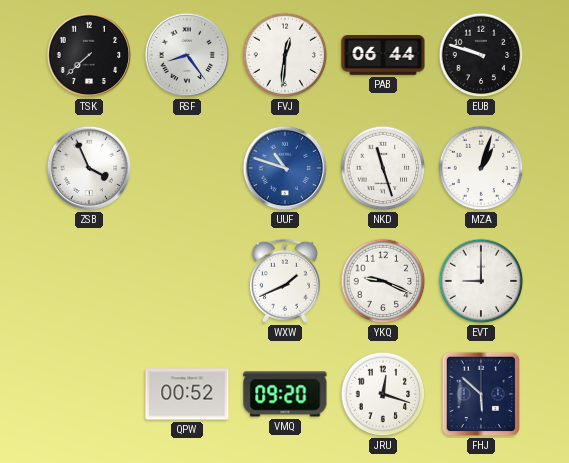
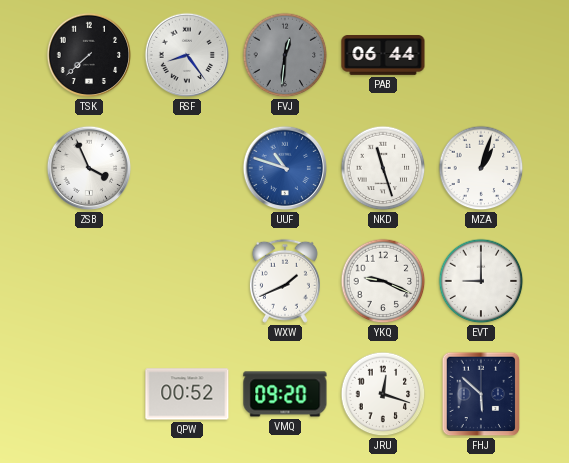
FVJ dial: white -> grey
EUB: 9:48 -> none
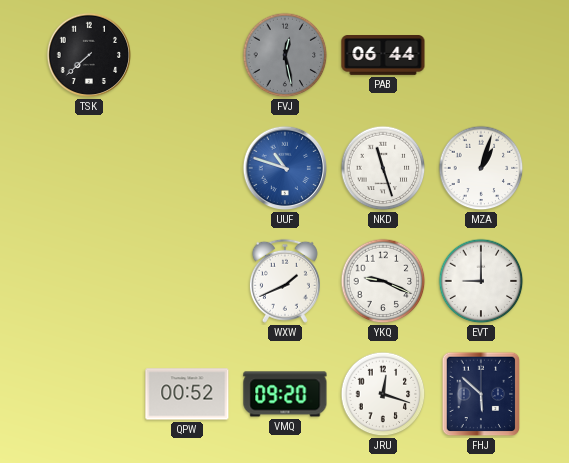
RSF: 8:24 -> none
FVJ: 12:31 -> 12:28
ZSB: 3:56 -> none
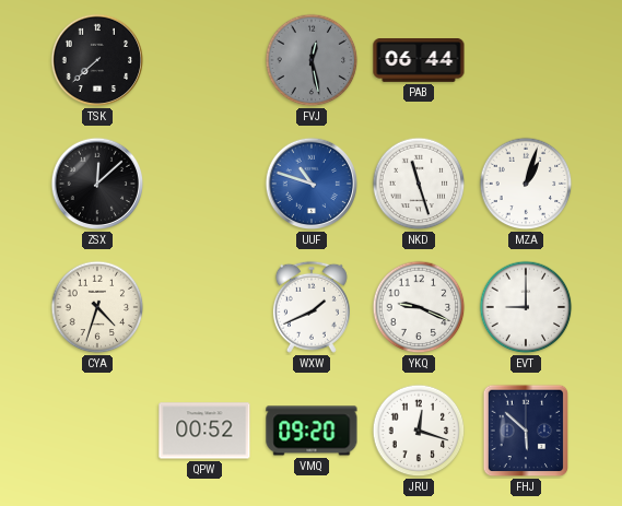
ZSX: none -> 12:08
CYA: none -> 4:33
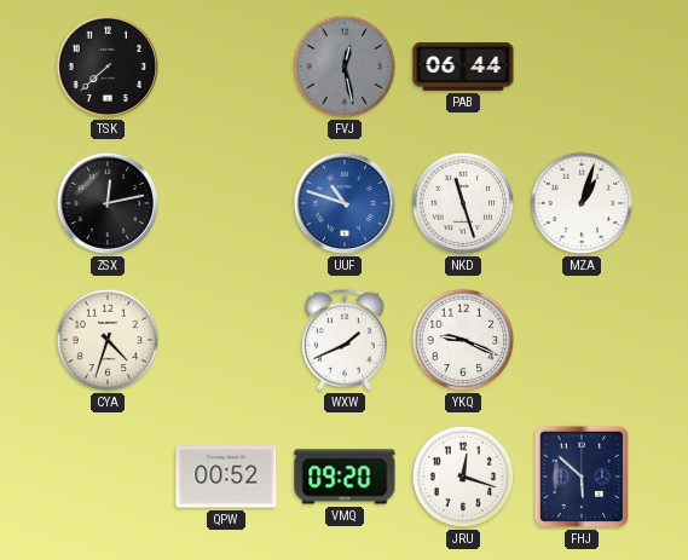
ZSX: 12:08 -> 12:13
EVT: 9:00 -> none
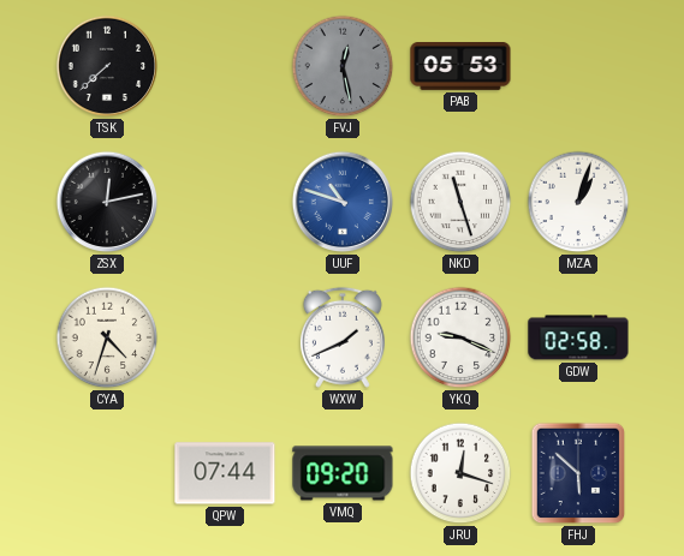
PAB: 06:44 -> 05:53
GDW: none -> 02:58
QPW: 00:52 -> 07:44
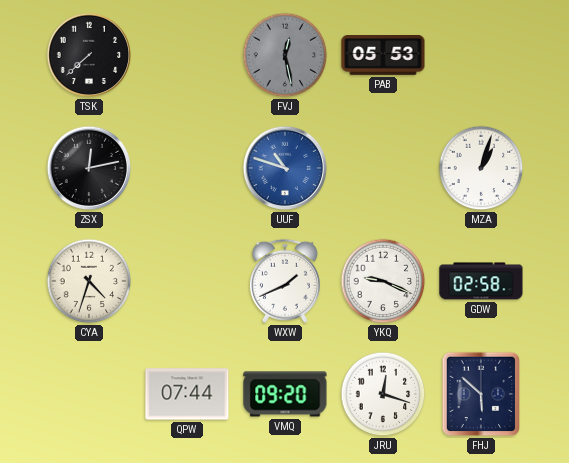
NKD: 11:27 -> none
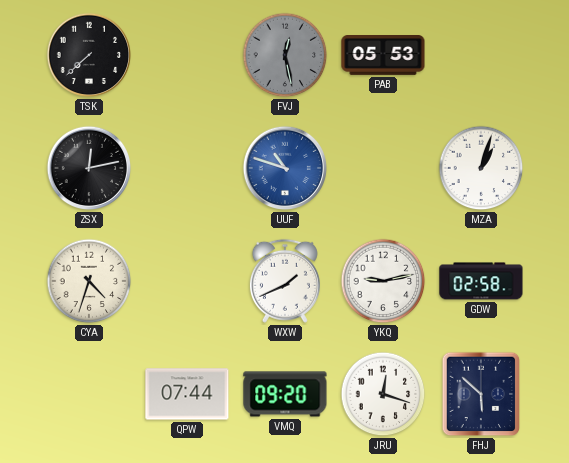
YKQ: 9:19 -> 9:13
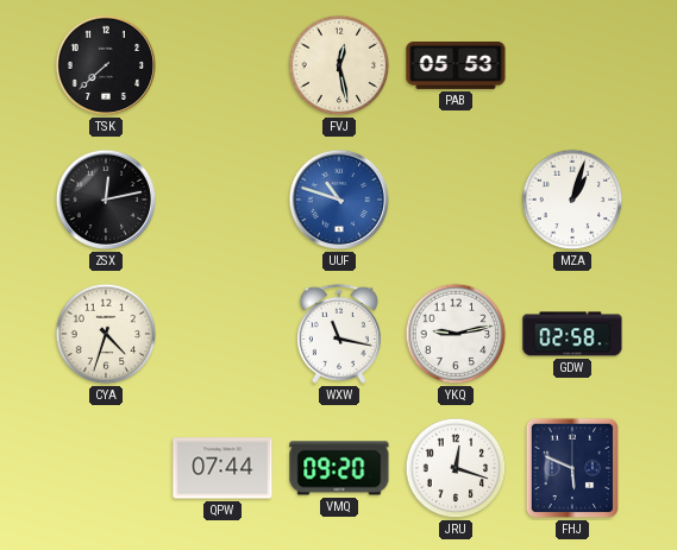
FVJ dial: grey -> cream
WXW: 1:41 -> 11:17
FHJ: 5:52 -> 5:49
